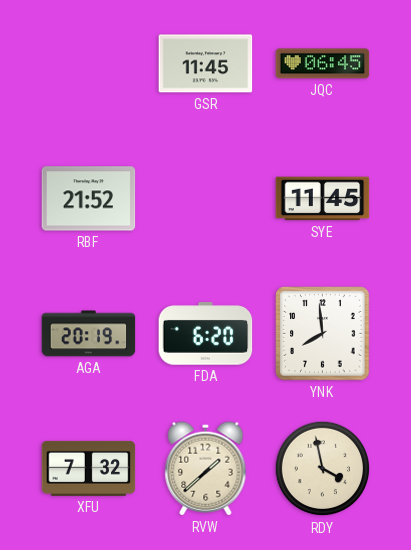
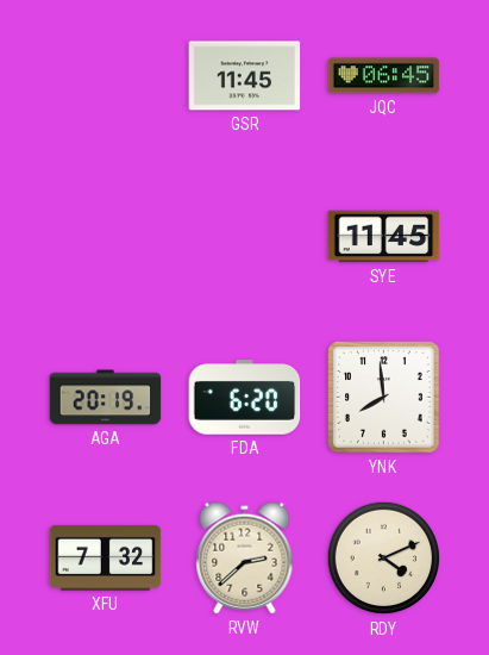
RBF: 21:52 -> none
RVW: 1:38 -> 2:38
RDY: 3:58 -> 4:11
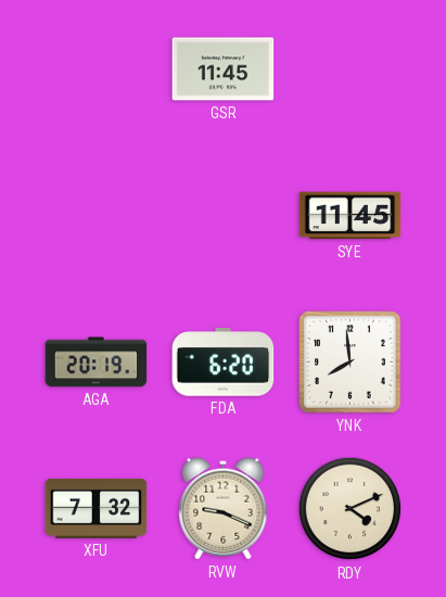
JQC: 06:45 -> none
RVW: 2:38 -> 9:19
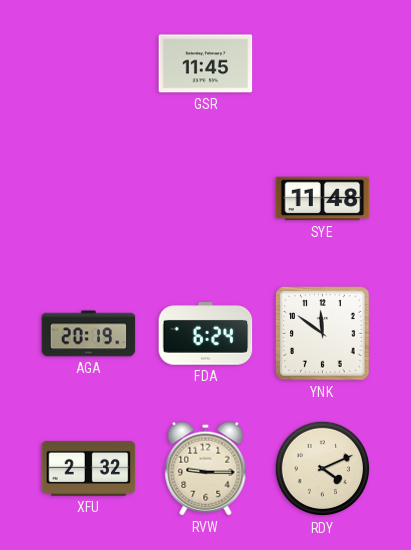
SYE: 11:45 -> 11:48
FDA: 6:20 -> 6:24
YNK: 7:59 -> 11:51
XFU: 7:32 -> 2:32
RVW: 9:19 -> 9:15
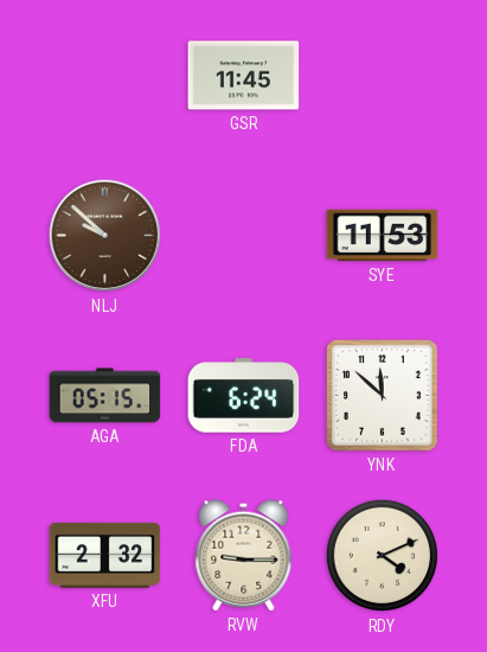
NLJ: none -> 9:52
SYE: 11:48 -> 11:53
AGA: 20:19 -> 05:15
YNK: 11:51 -> 11:52
